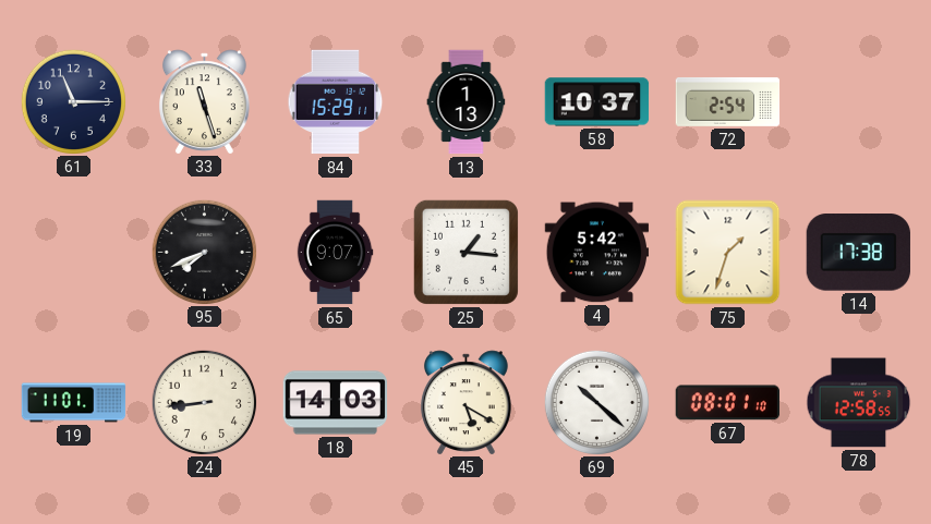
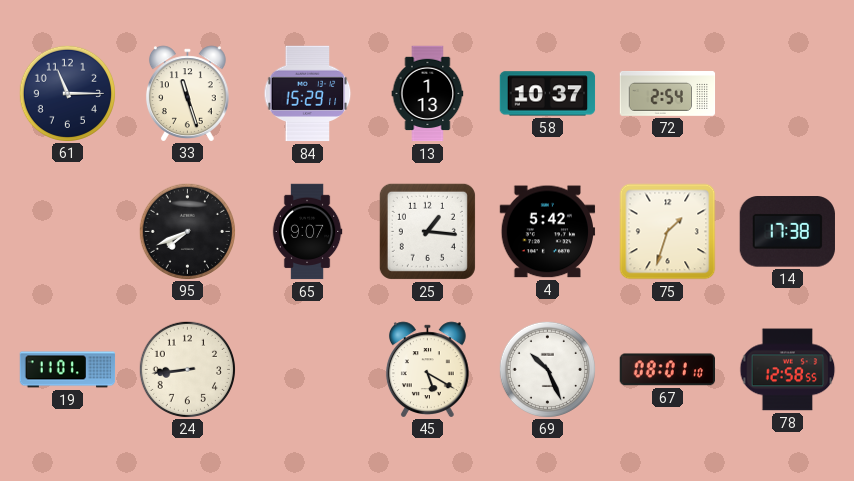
18: 14:03 -> none
69: 10:22 -> 10:26
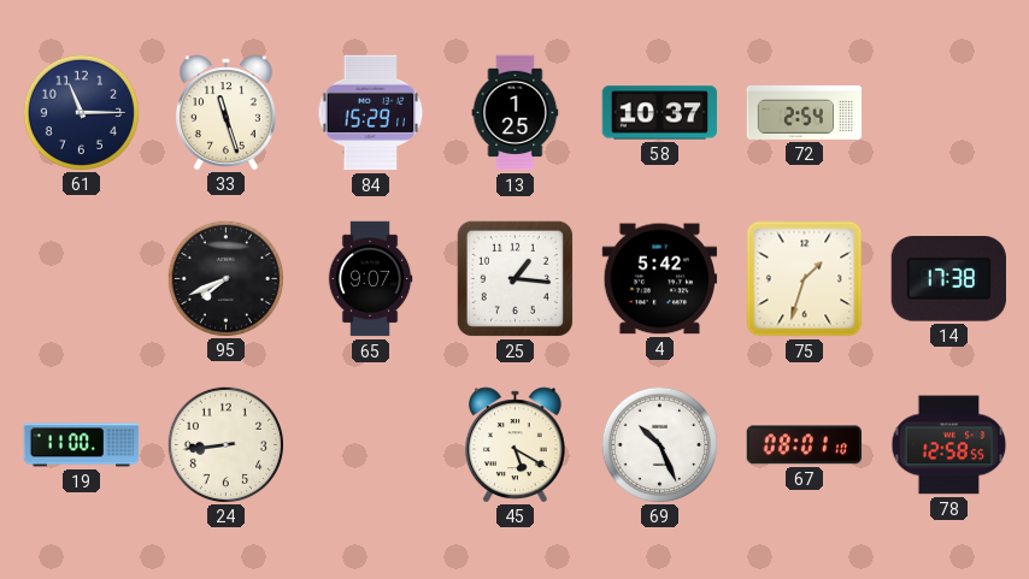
13: 1:13 -> 1:25
19: 11:01 -> 11:00
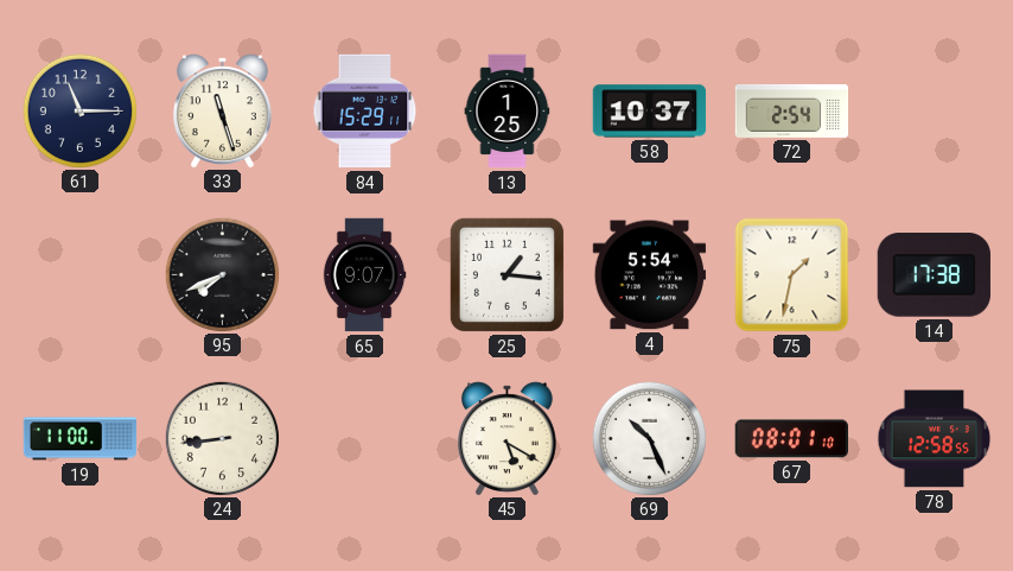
4: 5:42 -> 5:54
75: 1:33 -> 1:32
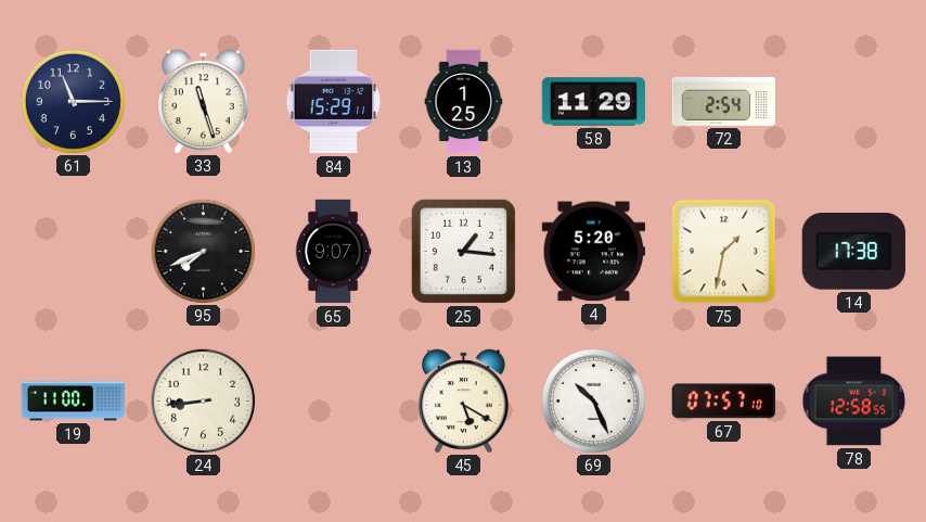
58: 10:37 -> 11:29
4: 5:54 -> 5:20
67: 08:01 -> 07:57
